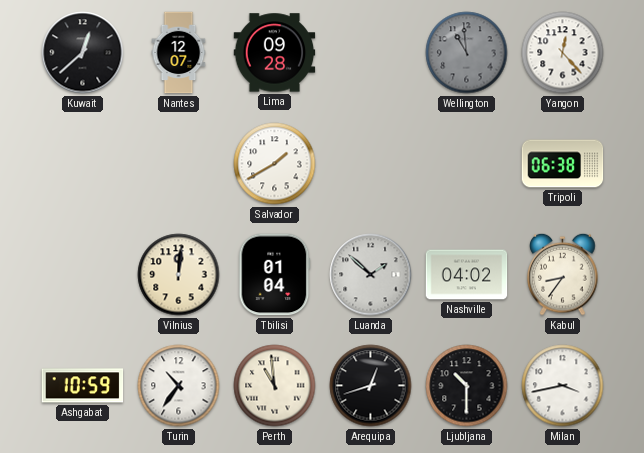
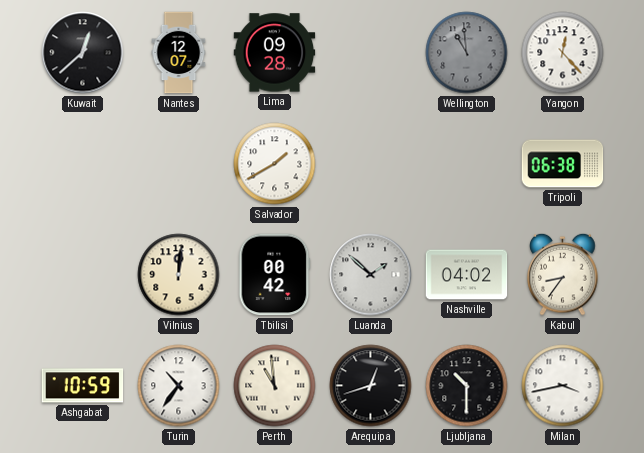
Tbilisi: 01:04 -> 00:42
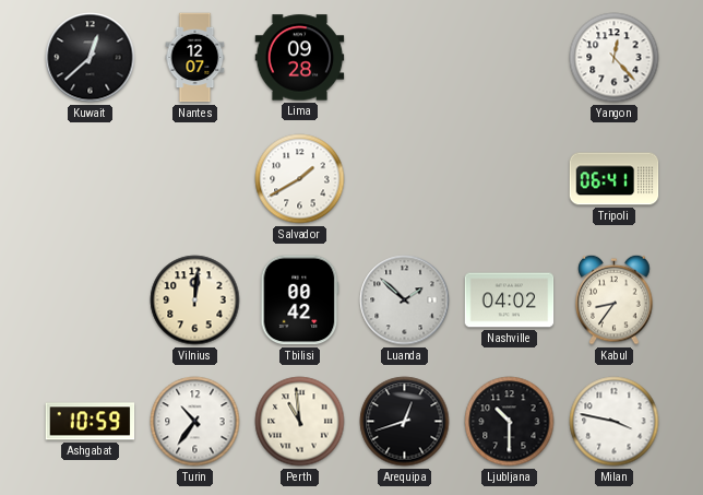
Wellington: 10:59 -> none
Tripoli: 06:38 -> 06:41
Milan: 3:43 -> 3:47
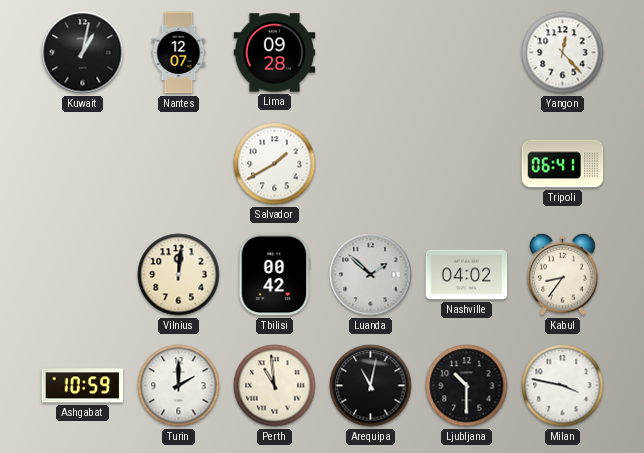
Kuwait: 12:38 -> 1:02
Turin: 10:36 -> 2:00
Arequipa: 12:42 -> 11:02
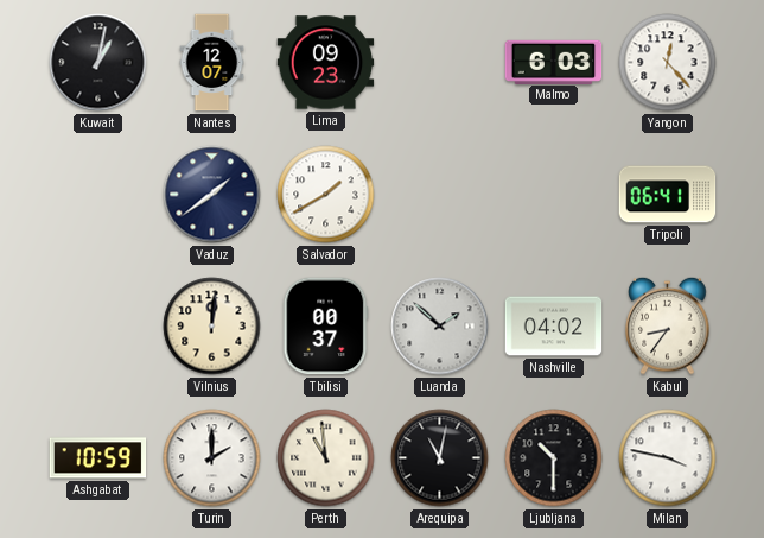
Lima: 09:28 -> 09:23
Malmo: none -> 6:03
Vaduz: none -> 1:39
Tbilisi: 00:42 -> 00:37
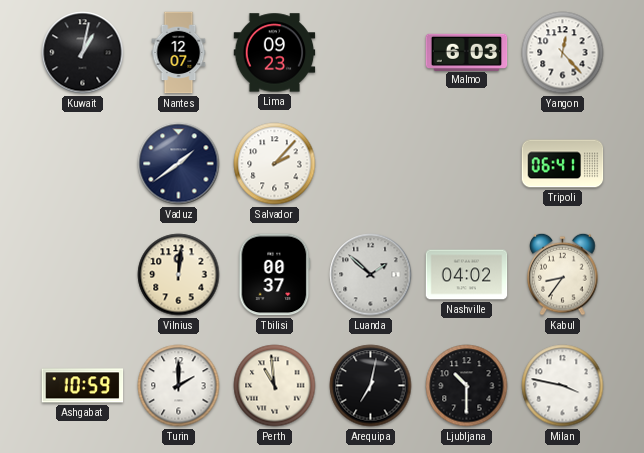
Salvador: 1:40 -> 2:07
Arequipa: 11:02 -> 7:02
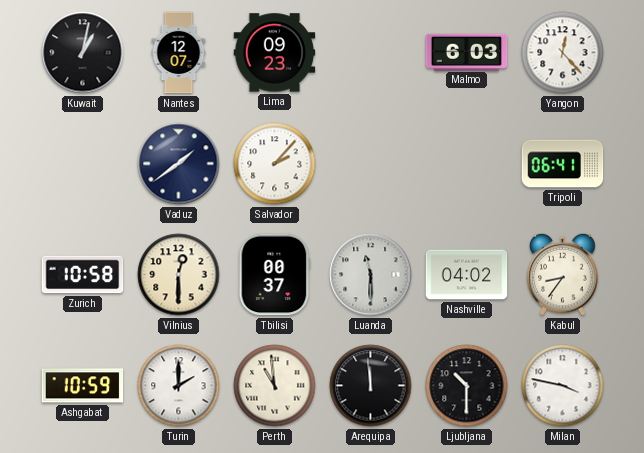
Zurich: none -> 10:58
Vilnius: 12:01 -> 12:30
Luanda: 1:52 -> 11:30
Arequipa: 7:02 -> 11:59
